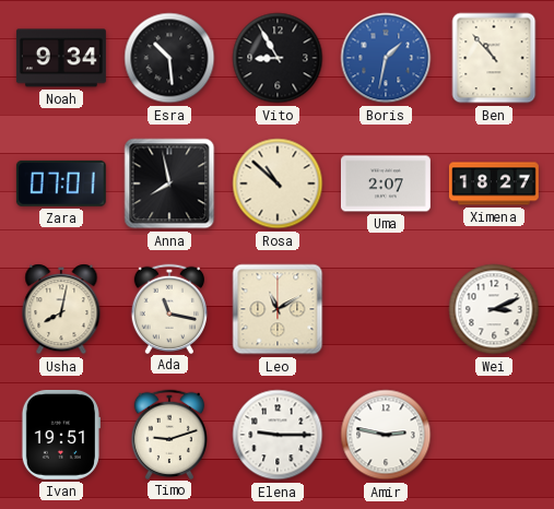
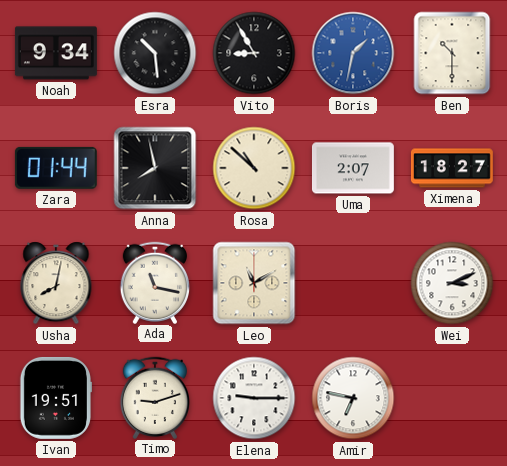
Ben: 10:53 -> 10:30
Zara: 07:01 -> 01:44
Amir: 2:47 -> 6:47
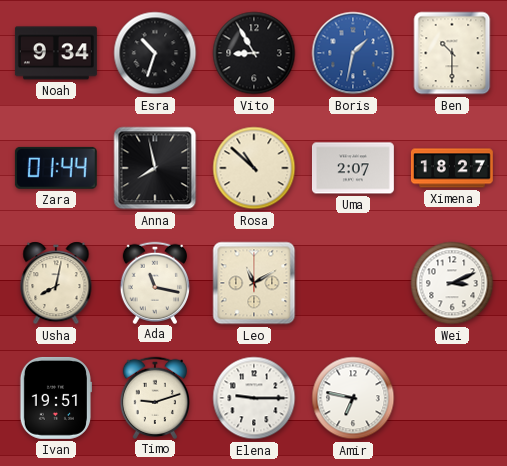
Esra: 10:29 -> 10:33
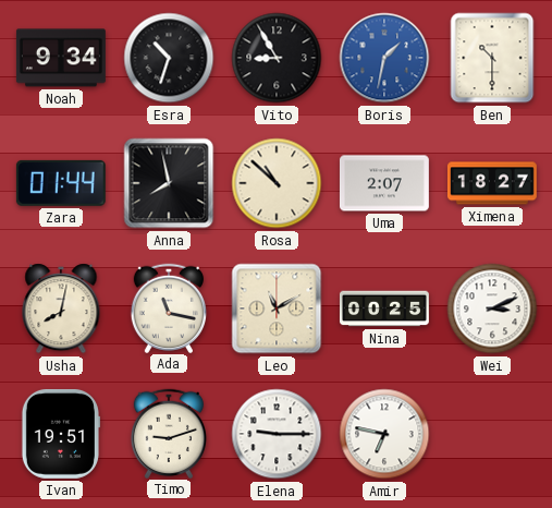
Nina: none -> 00:25
